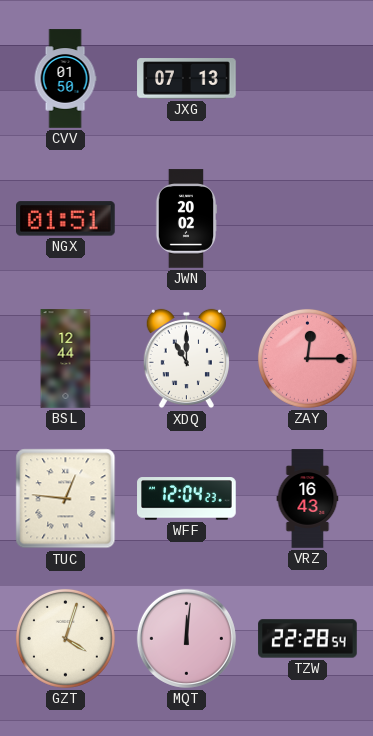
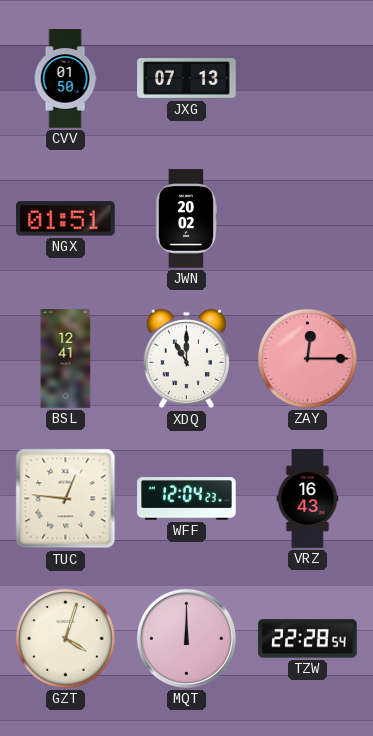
BSL: 12:44 -> 12:41
MQT: 12:01 -> 12:00
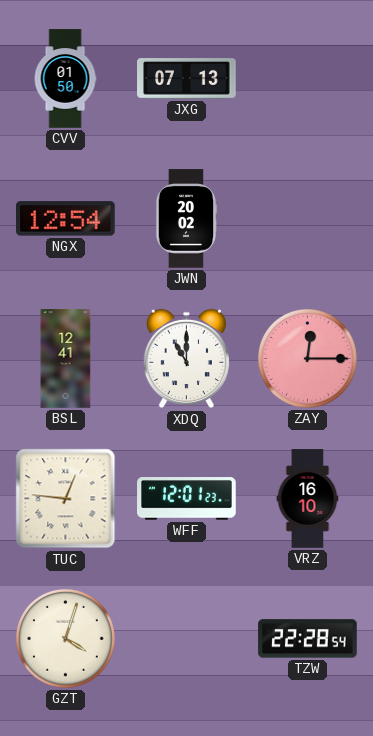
NGX: 01:51 -> 12:54
WFF: 12:04 -> 12:01
VRZ: 16:43 -> 16:10
MQT: 12:00 -> none
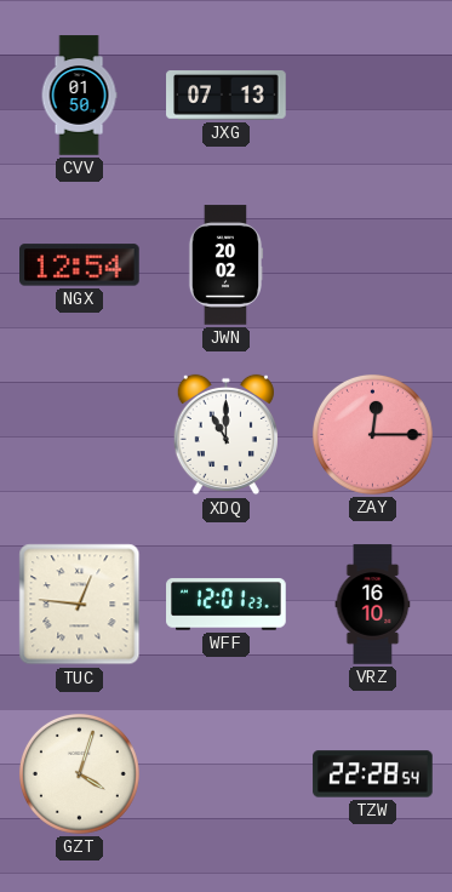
BSL: 12:41 -> none
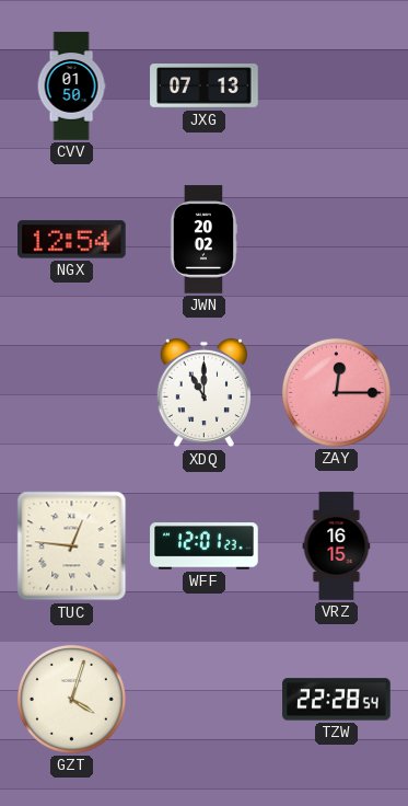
VRZ: 16:10 -> 16:15
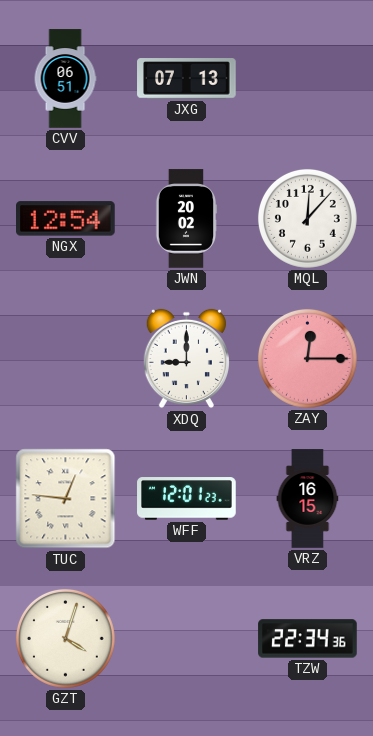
CVV: 01:50 -> 06:51
MQL: none -> 12:07
XDQ: 11:00 -> 9:00
TZW: 22:28 -> 22:34
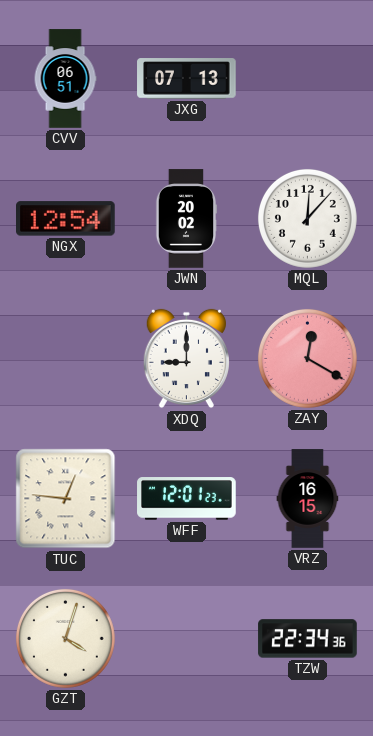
ZAY: 12:15 -> 12:20
